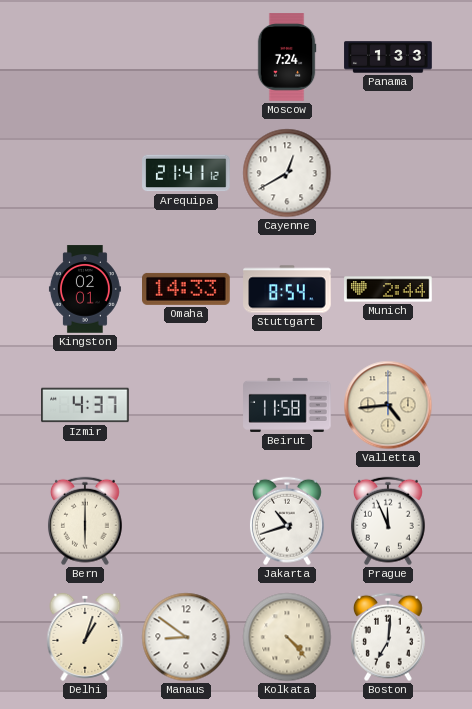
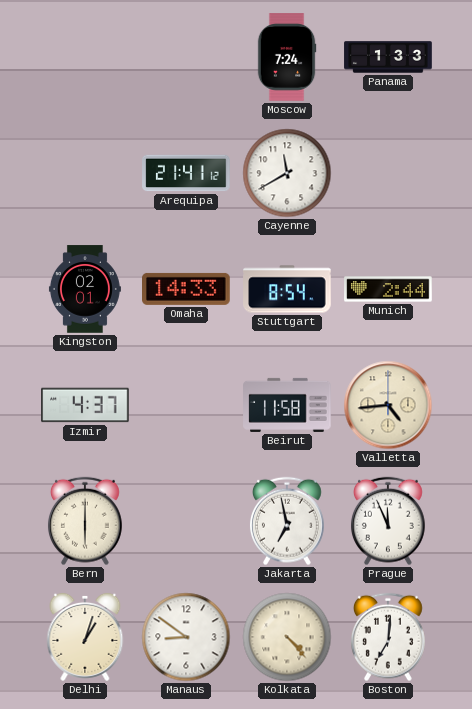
Cayenne: 12:40 -> 11:40
Jakarta: 10:42 -> 6:58
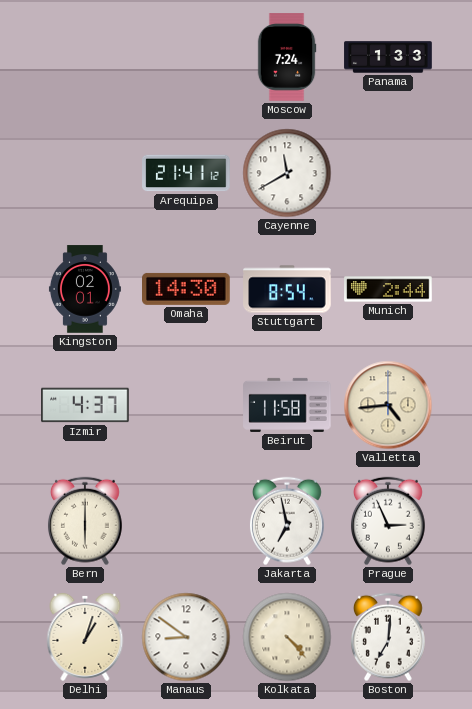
Omaha: 14:33 -> 14:30
Prague: 11:56 -> 2:56
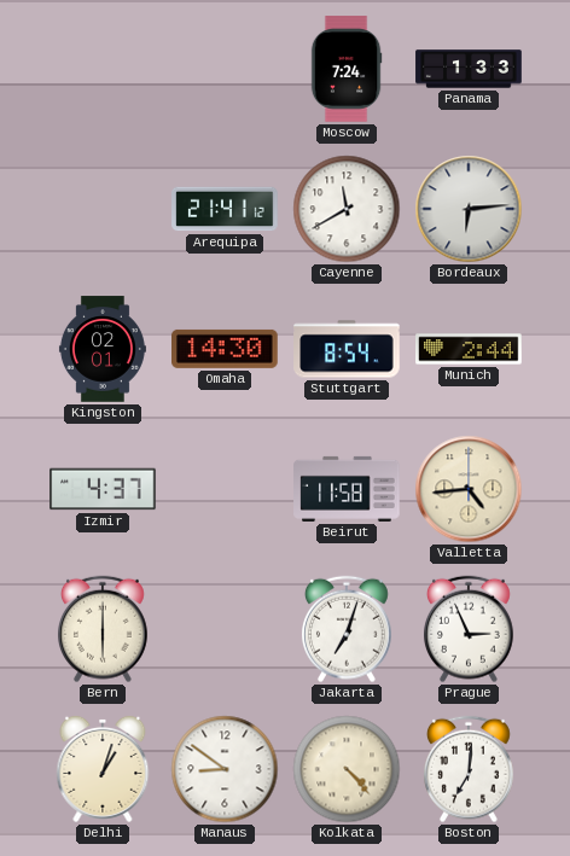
Bordeaux: none -> 6:14
Jakarta: 6:58 -> 7:03
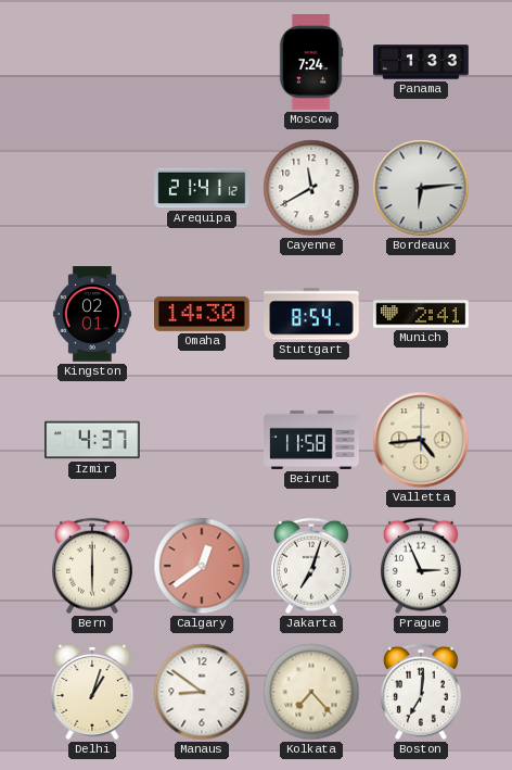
Munich: 2:44 -> 2:41
Calgary: none -> 12:39
Kolkata: 4:23 -> 7:23
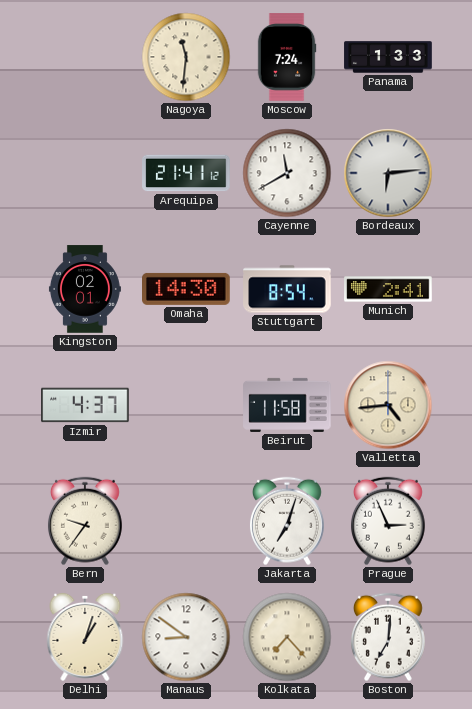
Nagoya: none -> 11:31
Bern: 6:00 -> 9:36
Calgary: 12:39 -> none
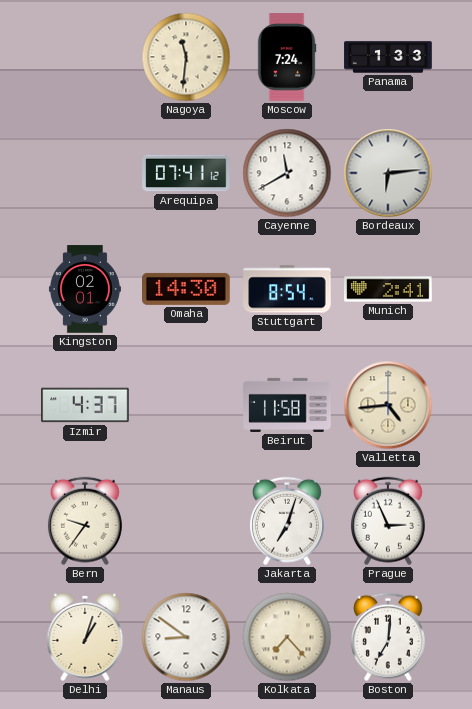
Arequipa: 21:41 -> 07:41
